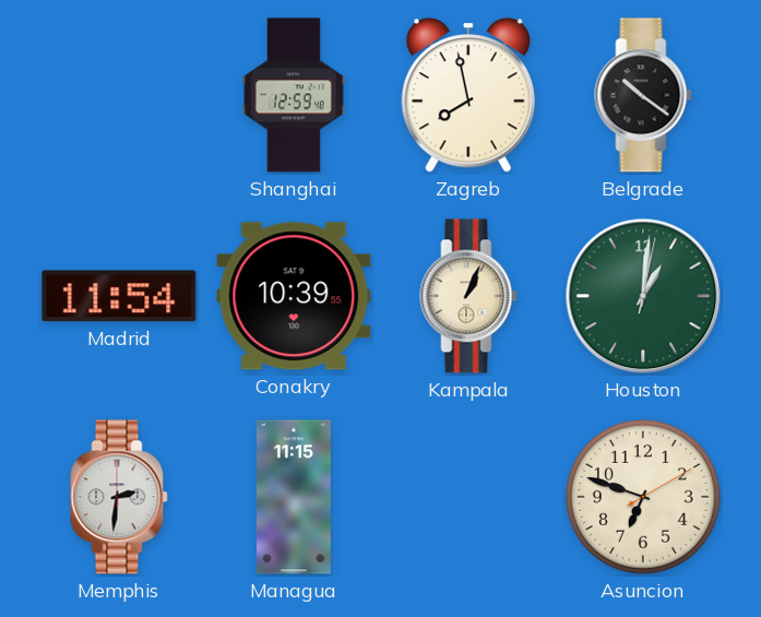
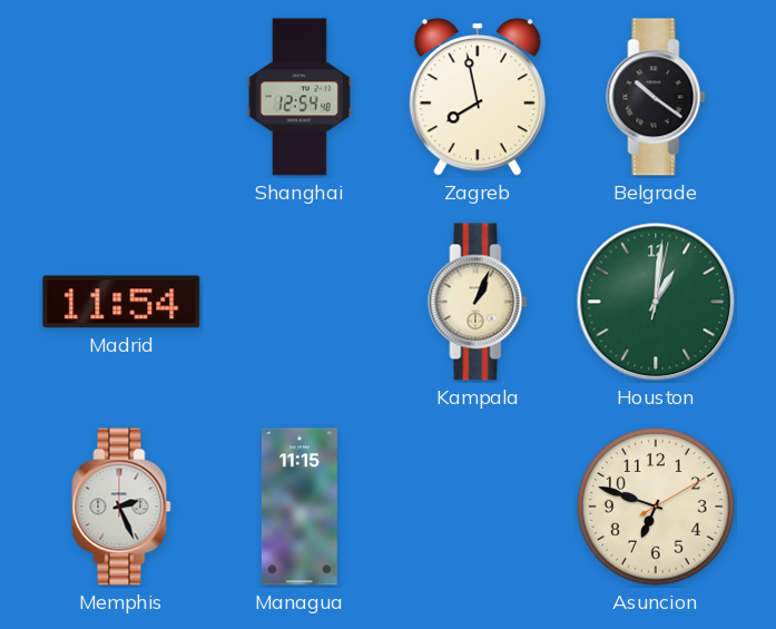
Shanghai: 12:59 -> 12:54
Conakry: 10:39 -> none
Memphis: 2:31 -> 2:26
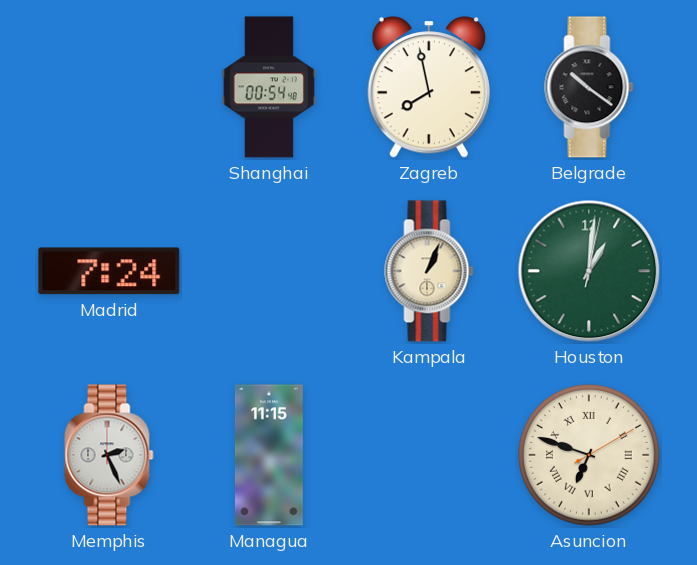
Shanghai: 12:54 -> 00:54
Madrid: 11:54 -> 7:24
Asuncion numerals: Arabic -> Roman
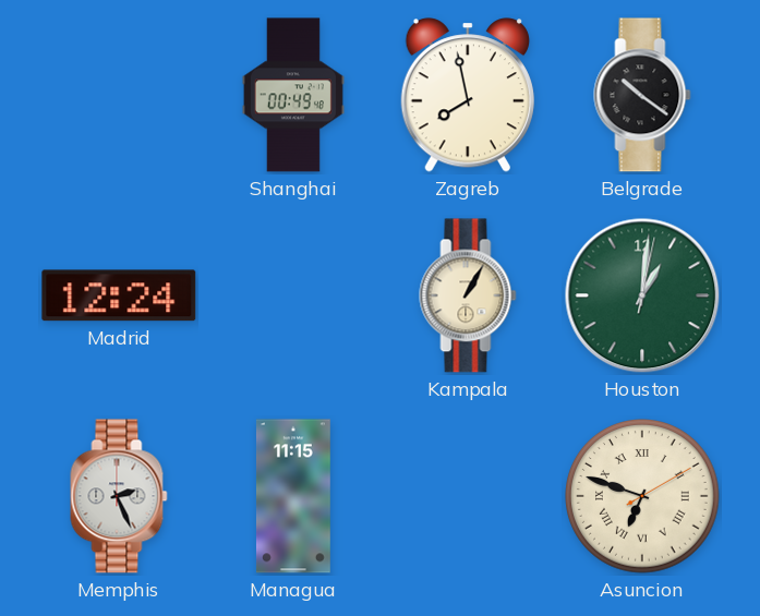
Shanghai: 00:54 -> 00:49
Madrid: 7:24 -> 12:24
Kampala: 1:04 -> 1:05
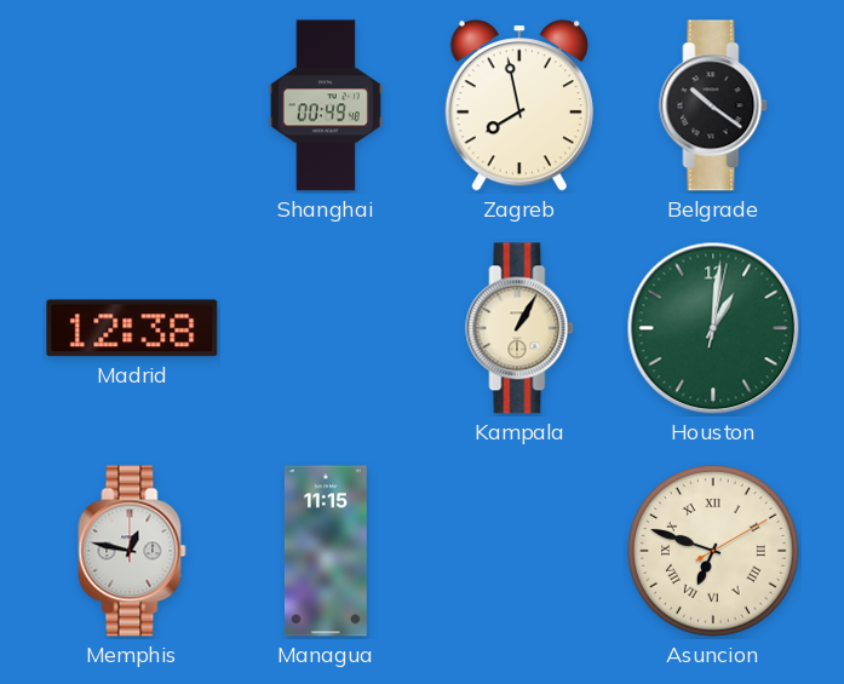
Madrid: 12:24 -> 12:38
Memphis: 2:26 -> 12:47
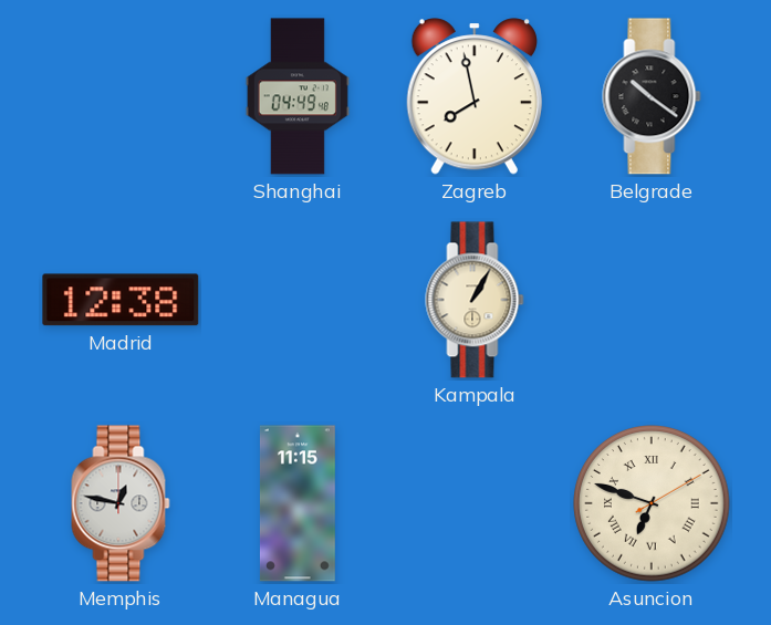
Shanghai: 00:49 -> 04:49
Houston: 1:01 -> none
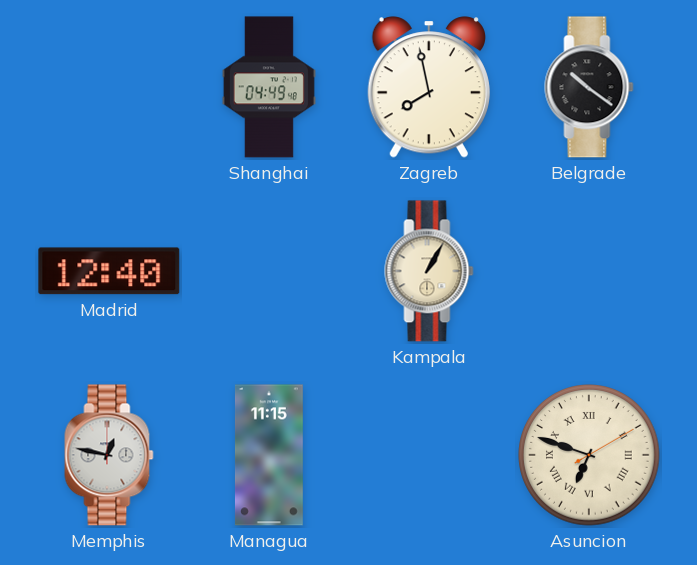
Madrid: 12:38 -> 12:40
